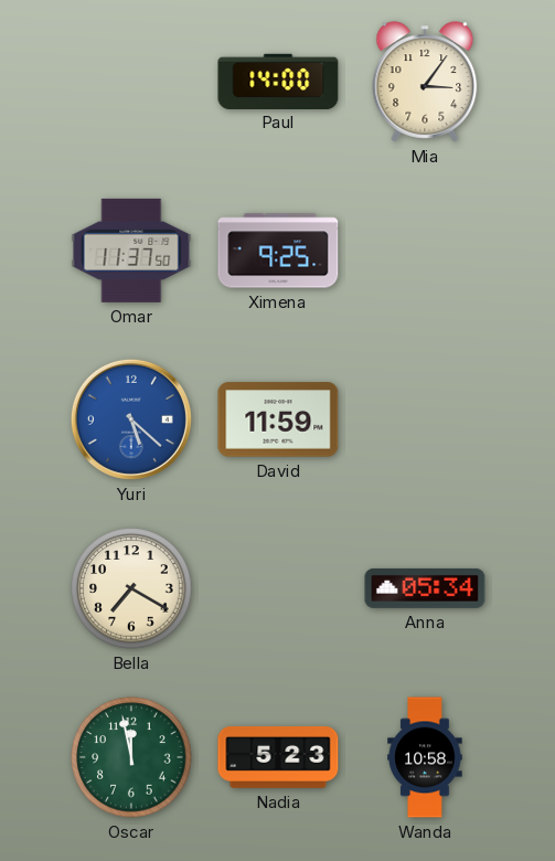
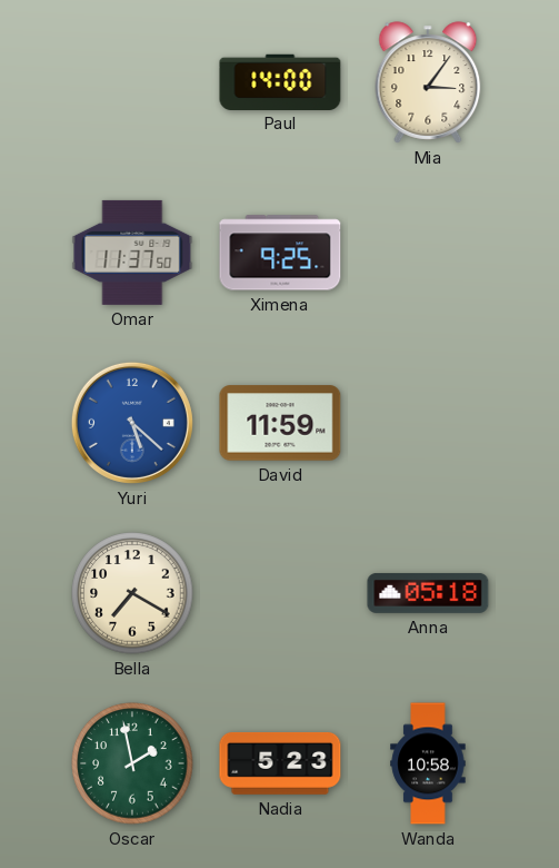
Anna: 05:34 -> 05:18
Oscar: 11:58 -> 1:58
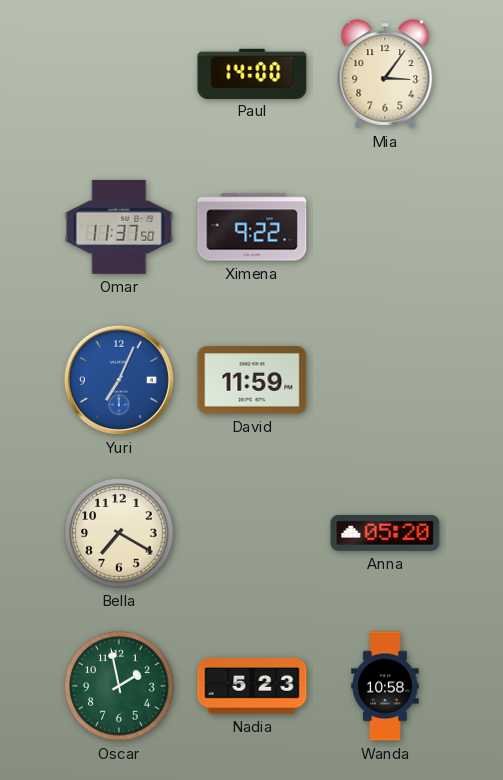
Ximena: 9:25 -> 9:22
Yuri: 5:22 -> 7:04
Anna: 05:18 -> 05:20
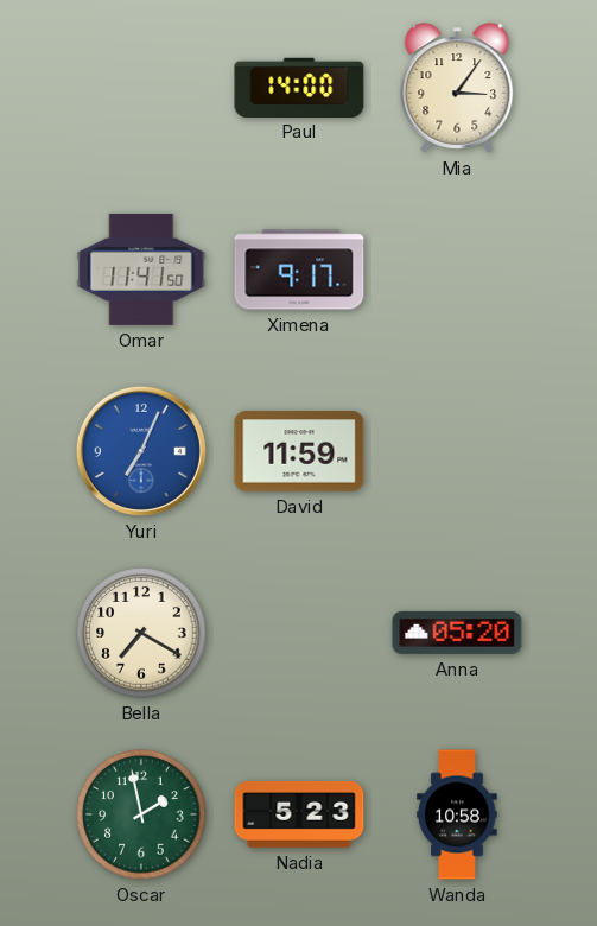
Omar: 11:37 -> 11:41
Ximena: 9:22 -> 9:17
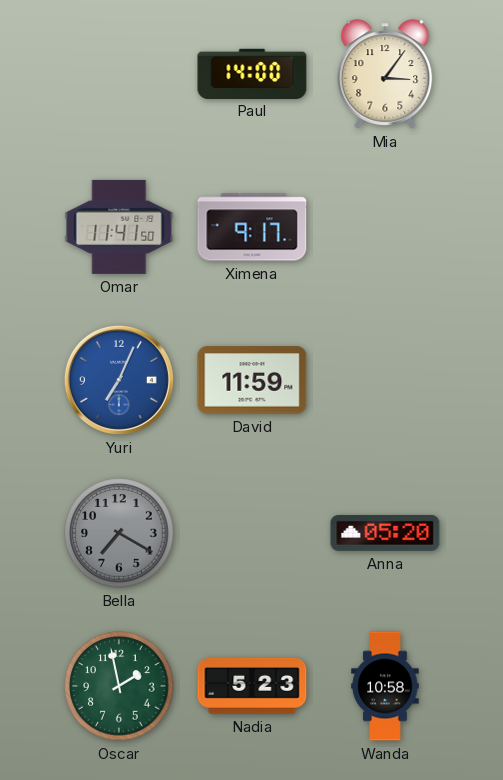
Bella dial: cream -> grey
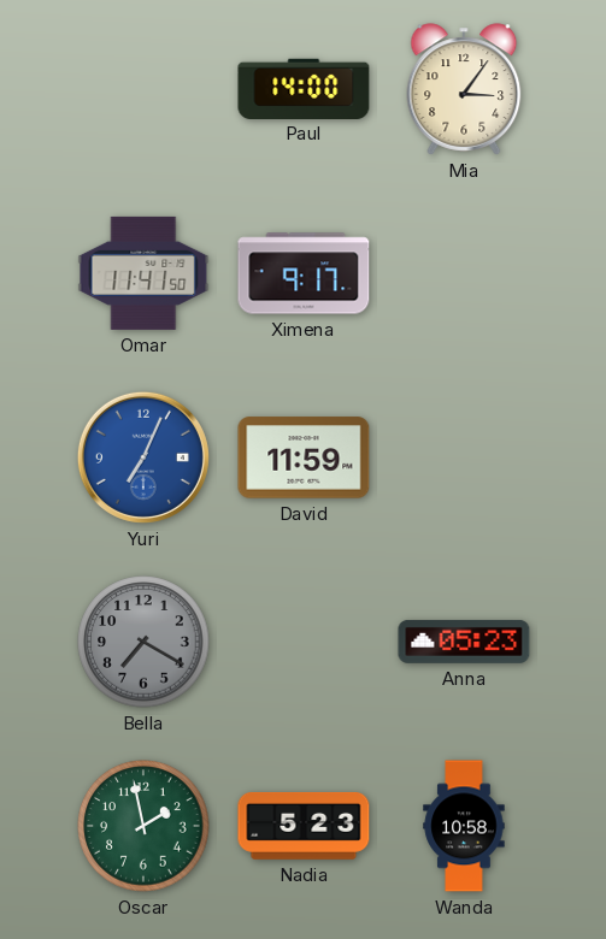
Anna: 05:20 -> 05:23
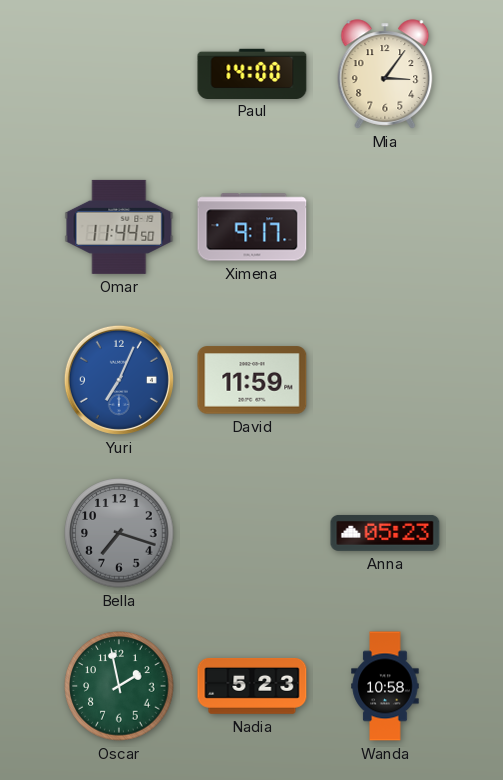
Omar: 11:41 -> 11:44
Bella: 7:20 -> 7:18
